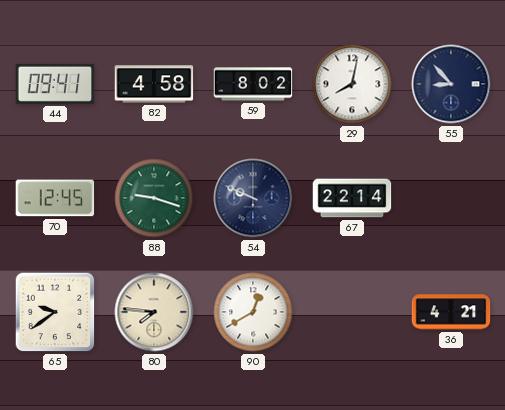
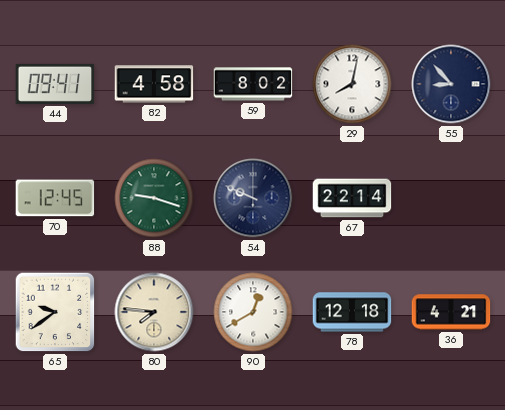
78: none -> 12:18
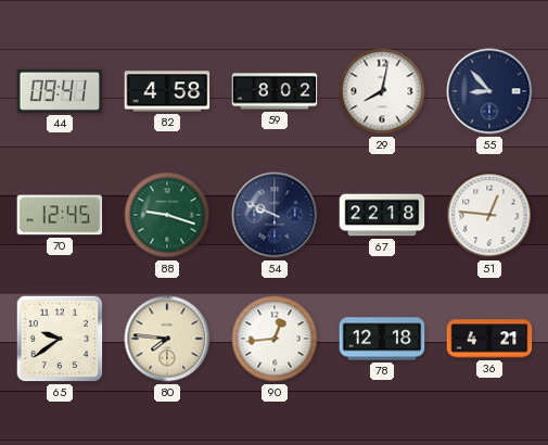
67: 22:14 -> 22:18
51: none -> 12:46
90: 12:40 -> 12:44
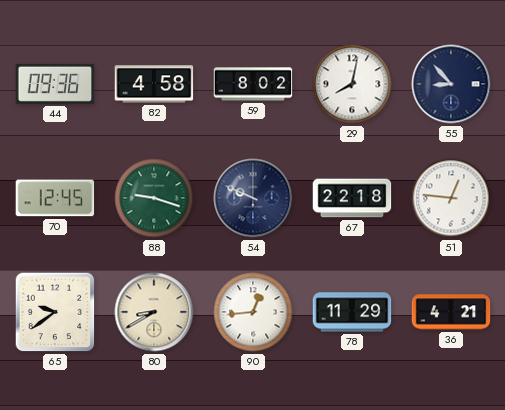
44: 09:41 -> 09:36
80: 7:46 -> 8:40
78: 12:18 -> 11:29
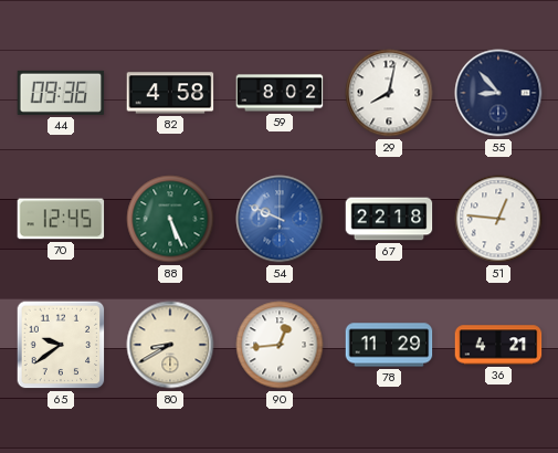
88: 9:18 -> 5:26
54 dial: navy -> blue
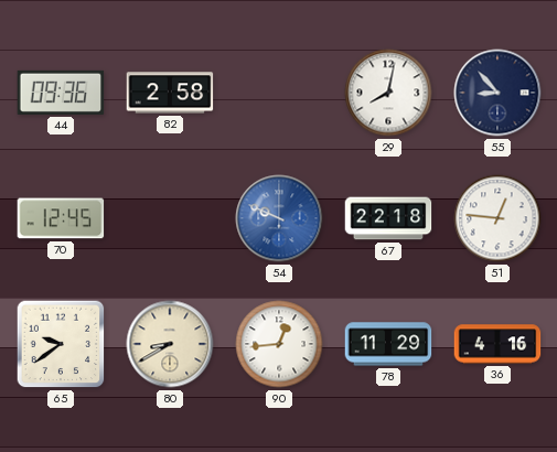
82: 4:58 -> 2:58
59: 8:02 -> none
88: 5:26 -> none
36: 4:21 -> 4:16
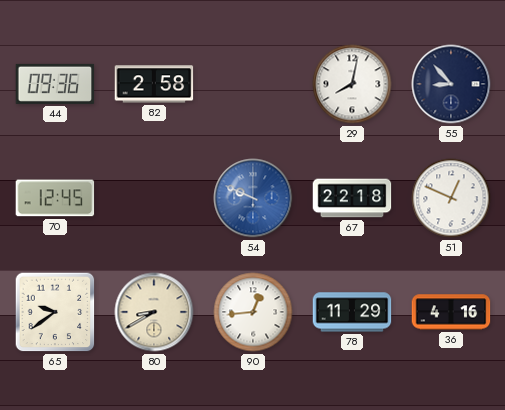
51: 12:46 -> 12:49
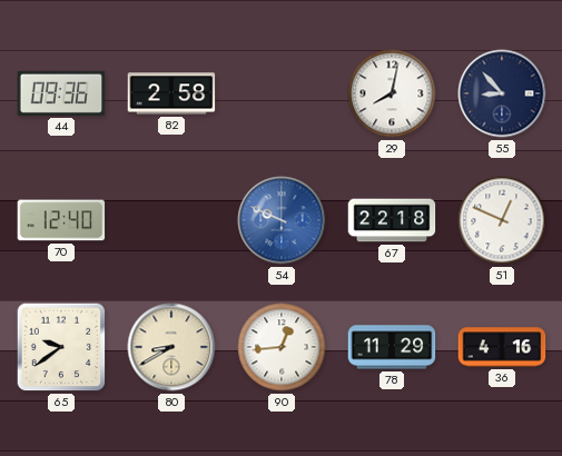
70: 12:45 -> 12:40
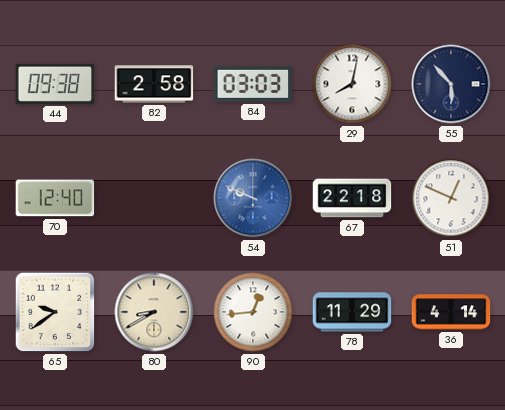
44: 09:36 -> 09:38
84: none -> 03:03
55: 8:53 -> 5:53
36: 4:16 -> 4:14
